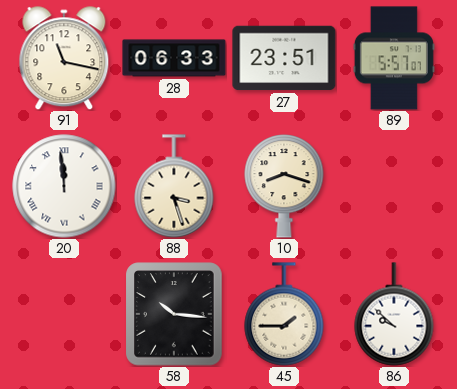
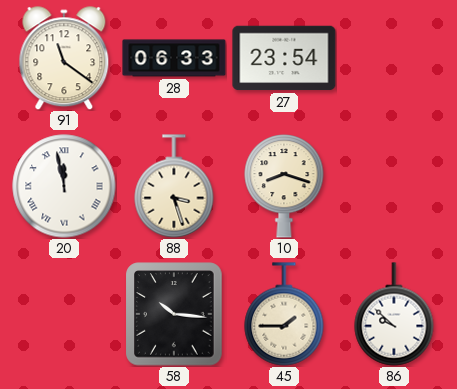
91: 11:17 -> 11:21
27: 23:51 -> 23:54
89: 5:57 -> none
20: 11:59 -> 11:58
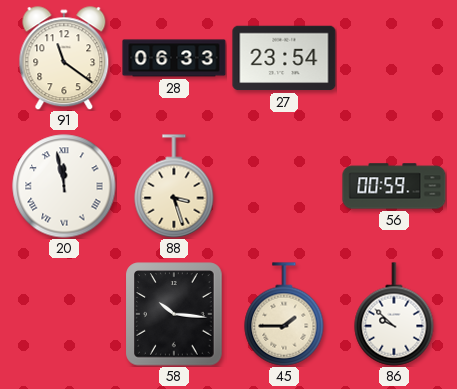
10: 8:18 -> none
56: none -> 00:59
